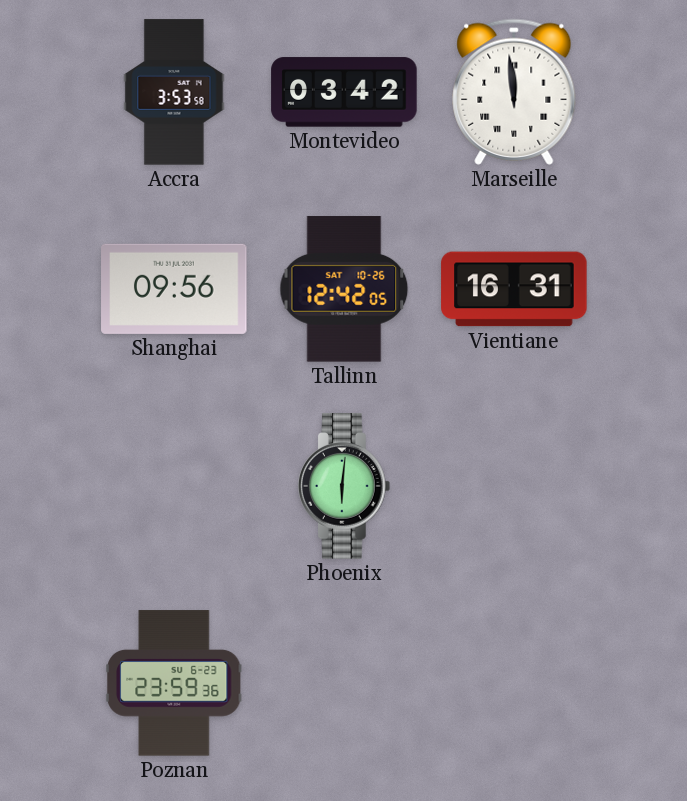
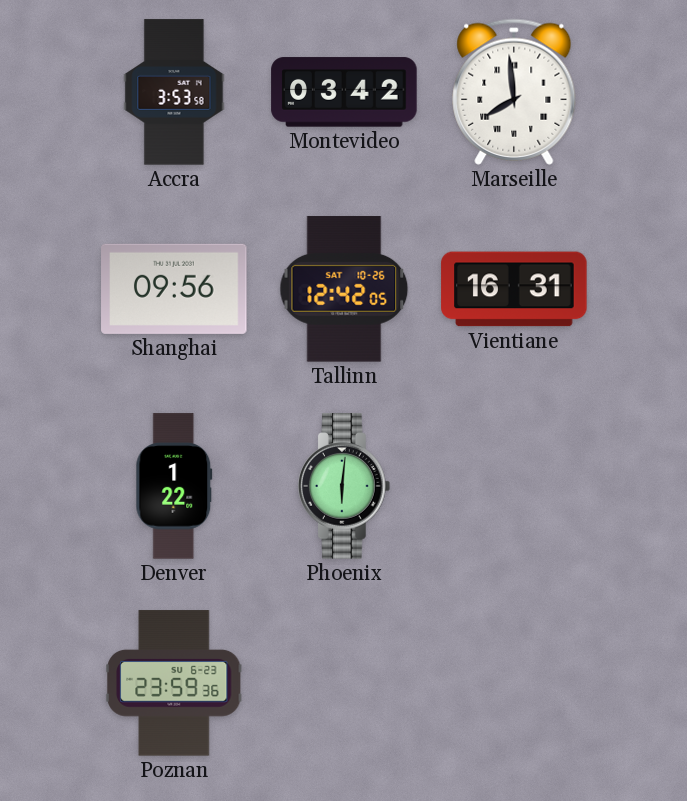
Marseille: 11:59 -> 7:59
Denver: none -> 1:22
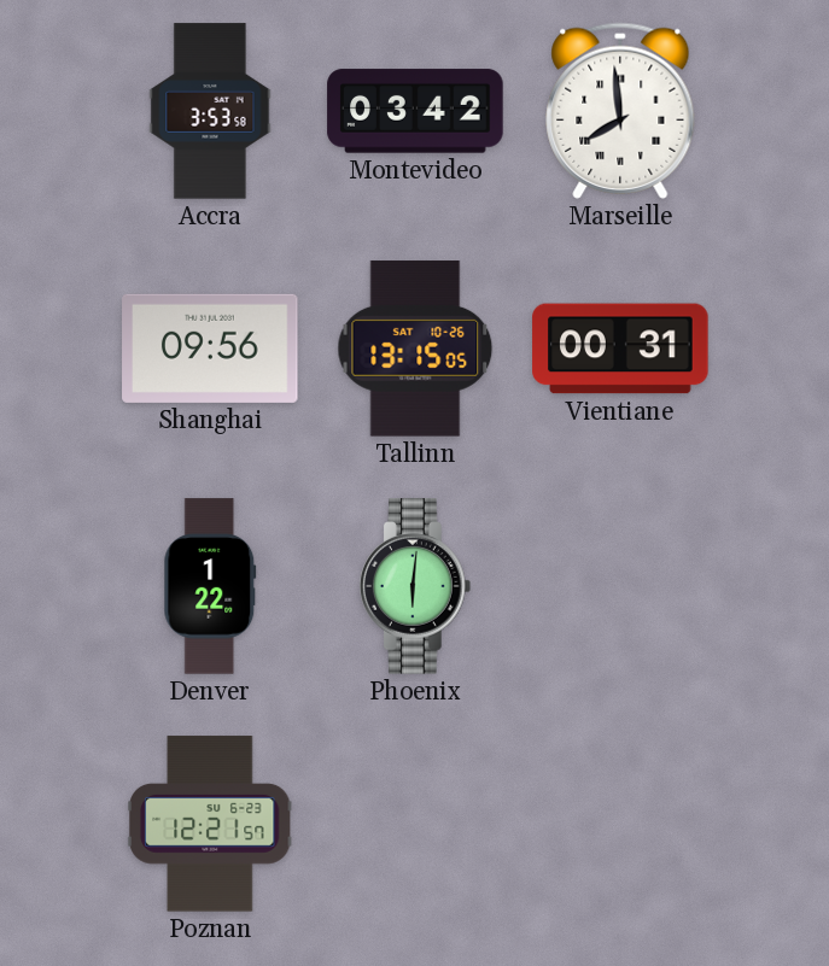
Tallinn: 12:42 -> 13:15
Vientiane: 16:31 -> 00:31
Poznan: 23:59 -> 12:21
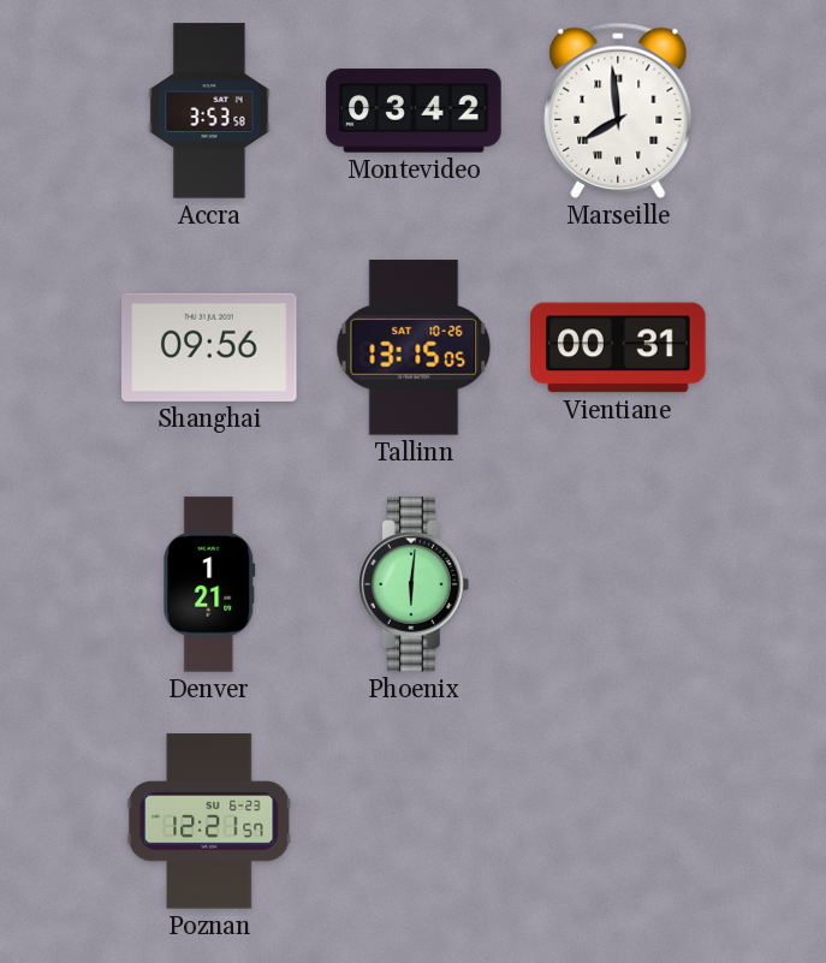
Denver: 1:22 -> 1:21
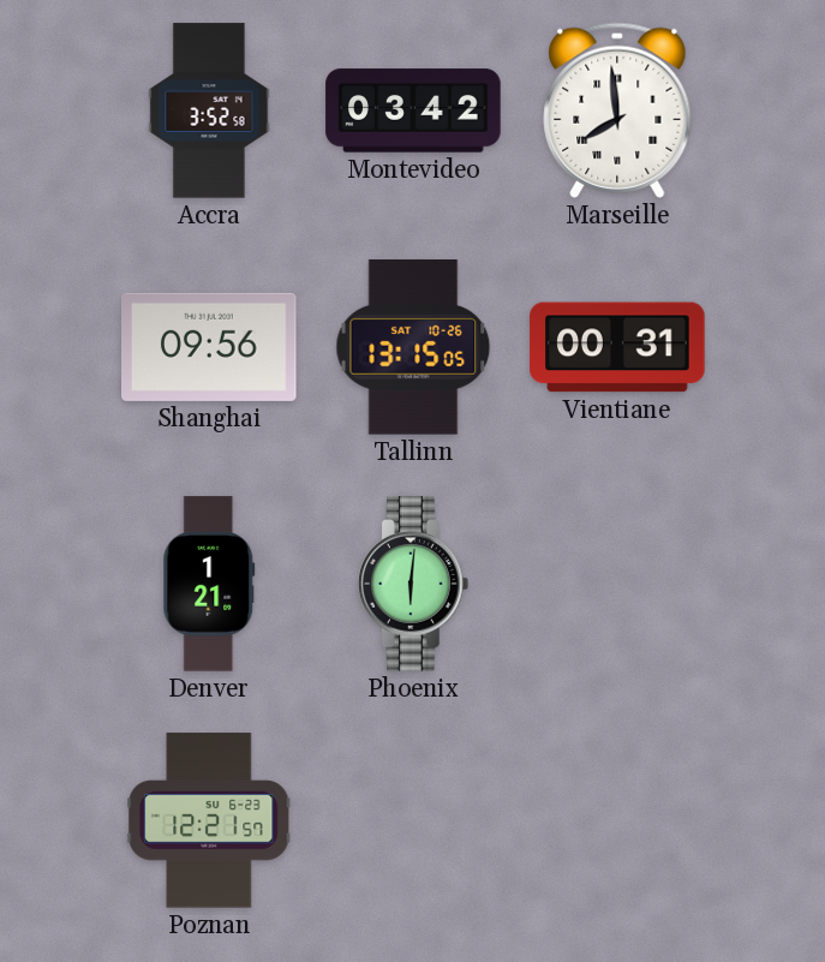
Accra: 3:53 -> 3:52
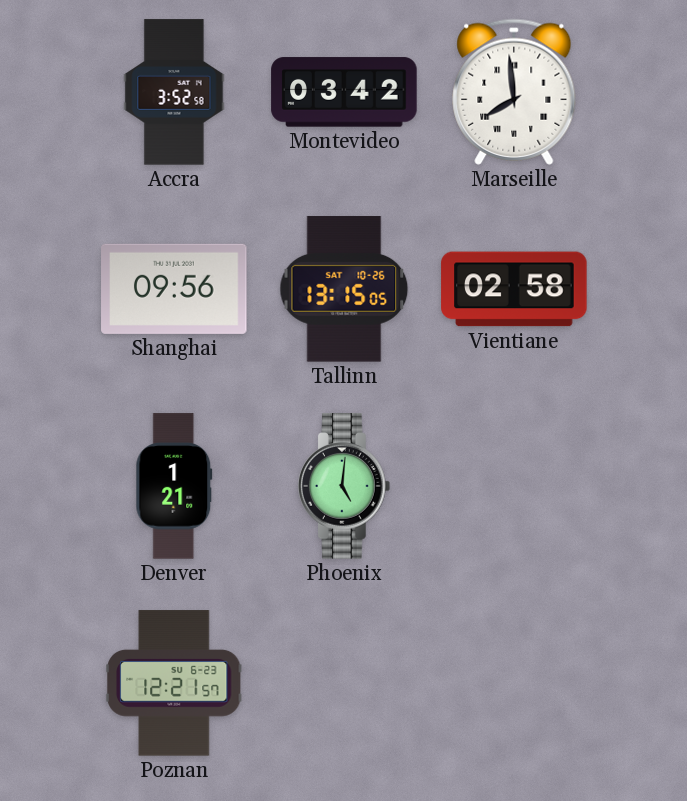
Vientiane: 00:31 -> 02:58
Phoenix: 6:01 -> 5:01
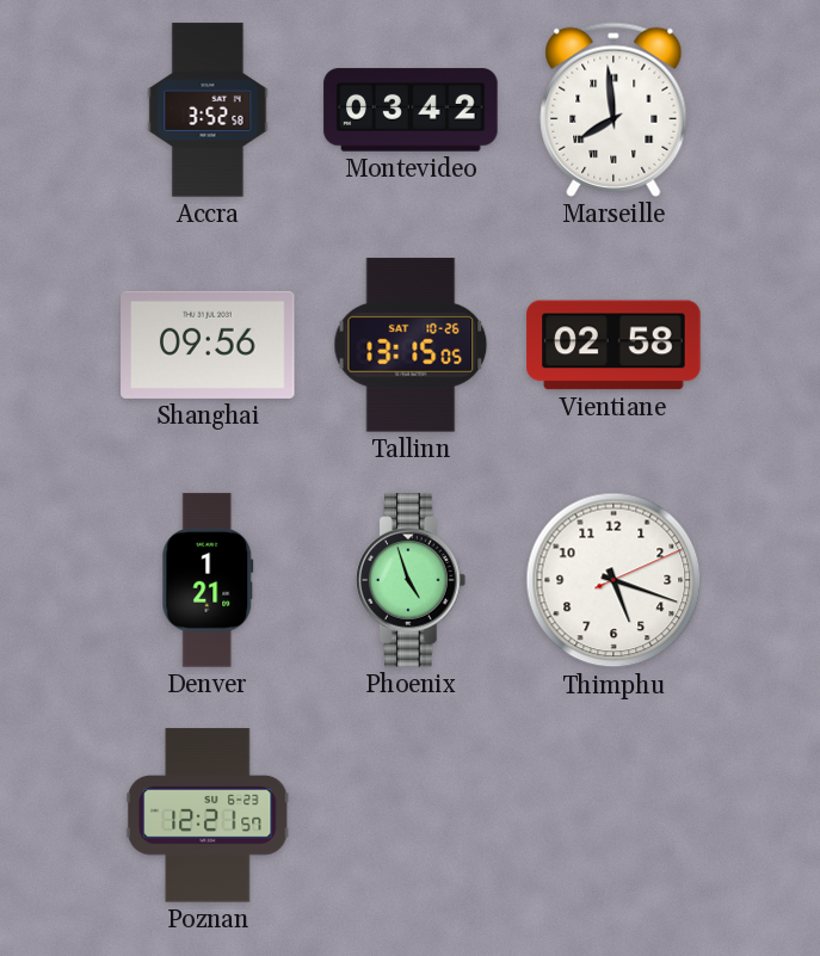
Phoenix: 5:01 -> 4:57
Thimphu: none -> 5:18
